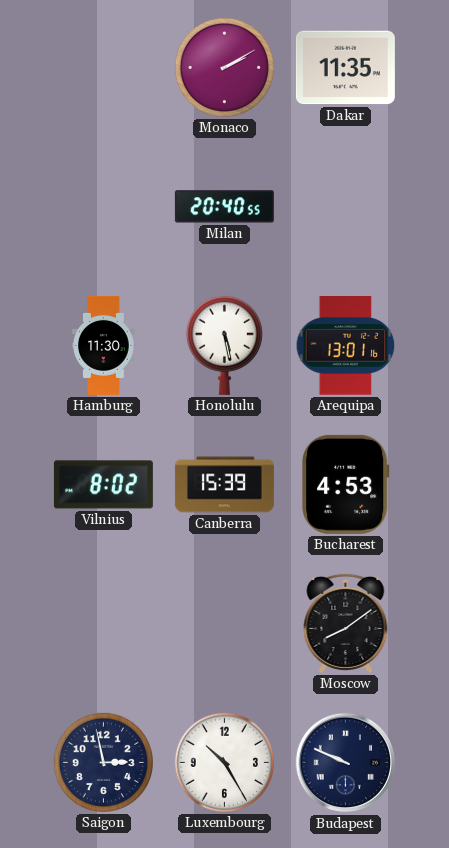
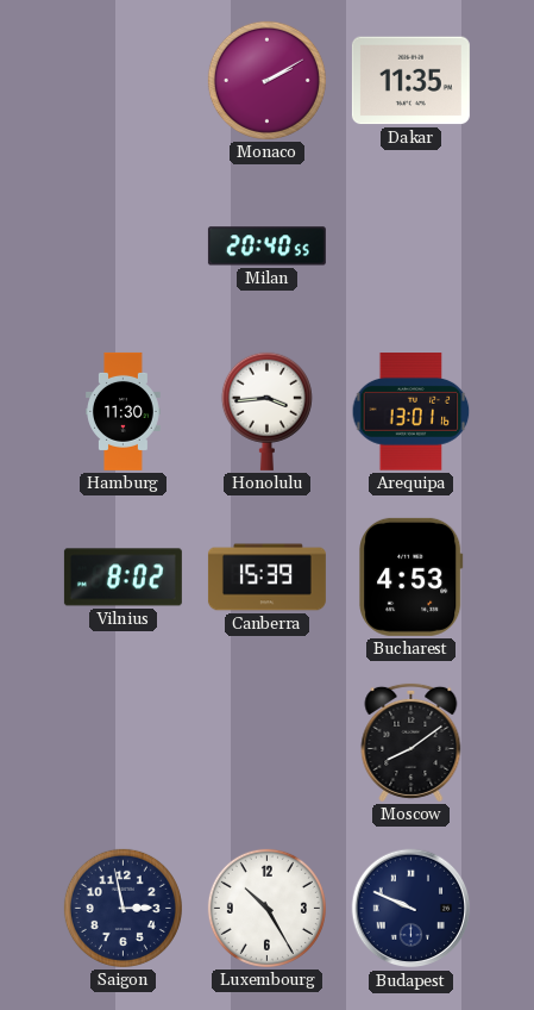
Honolulu: 5:28 -> 3:44
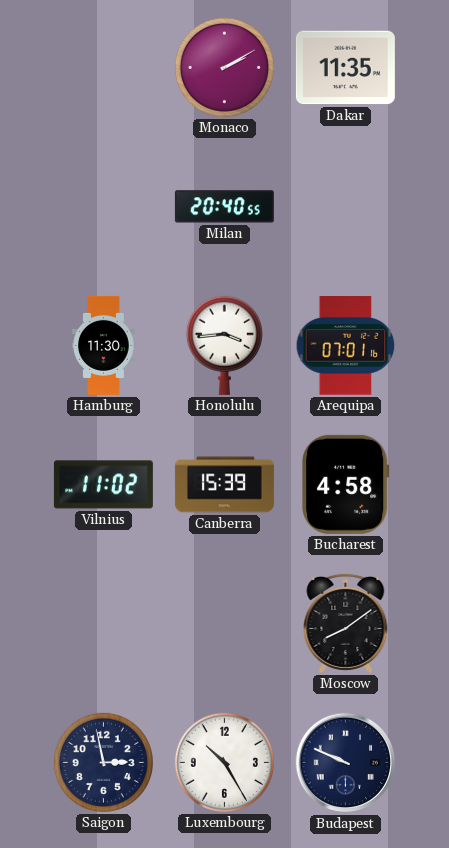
Arequipa: 13:01 -> 07:01
Vilnius: 8:02 -> 11:02
Bucharest: 4:53 -> 4:58
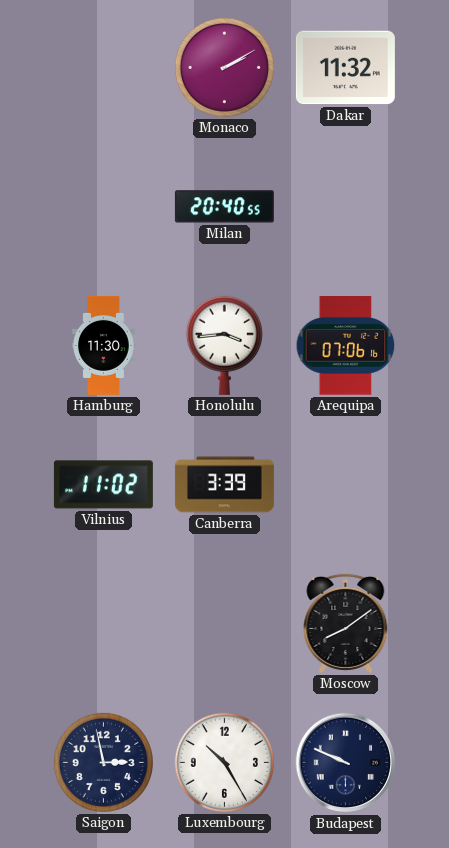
Dakar: 11:35 -> 11:32
Arequipa: 07:01 -> 07:06
Canberra: 15:39 -> 3:39
Bucharest: 4:58 -> none
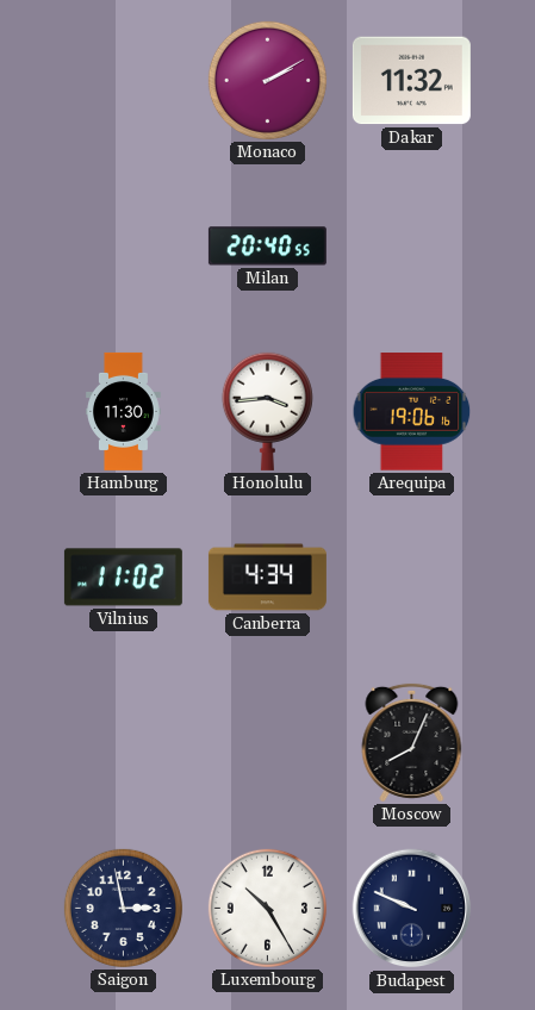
Arequipa: 07:06 -> 19:06
Canberra: 3:39 -> 4:34
Moscow: 8:09 -> 8:04
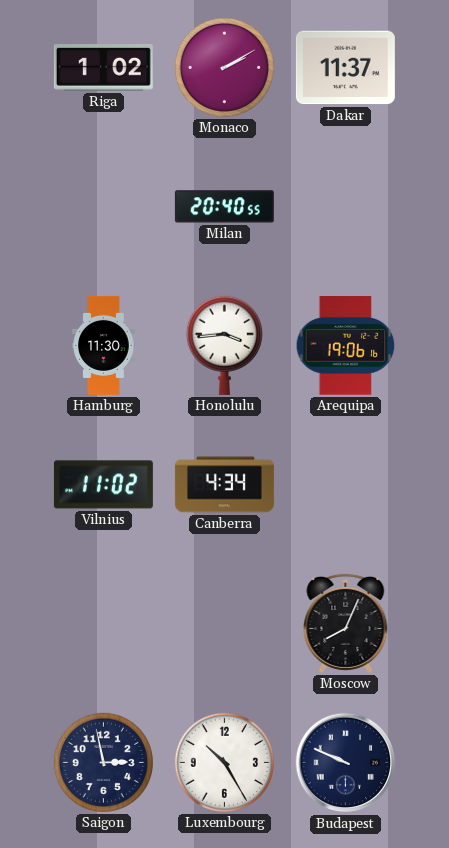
Riga: none -> 1:02
Dakar: 11:32 -> 11:37
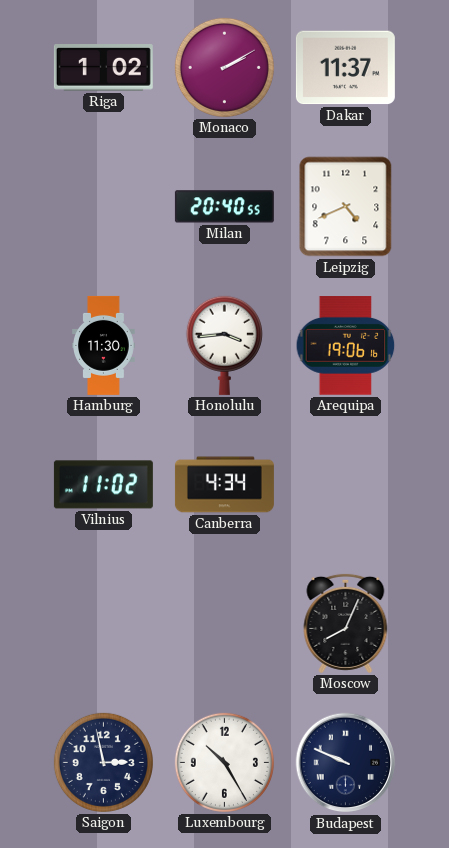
Leipzig: none -> 4:41
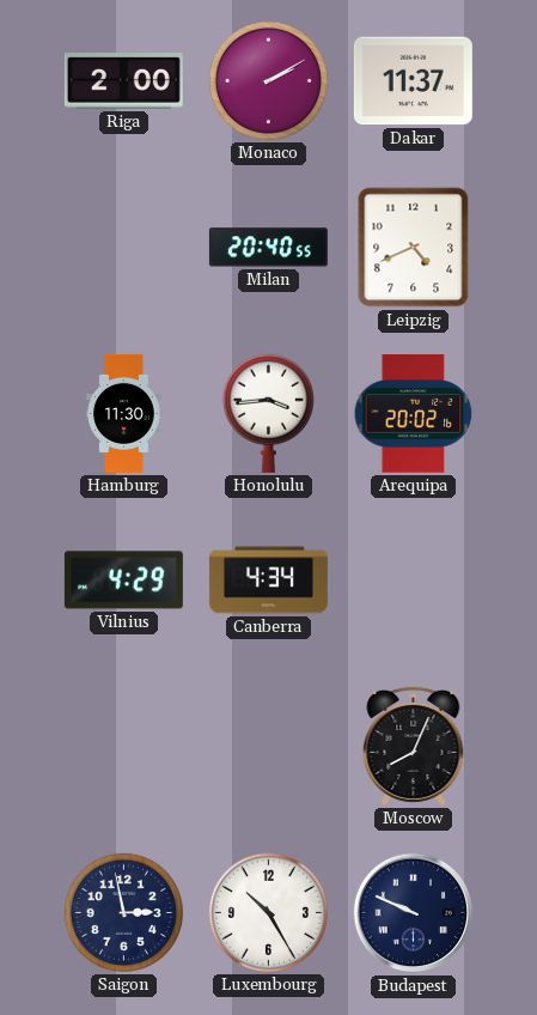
Riga: 1:02 -> 2:00
Arequipa: 19:06 -> 20:02
Vilnius: 11:02 -> 4:29
